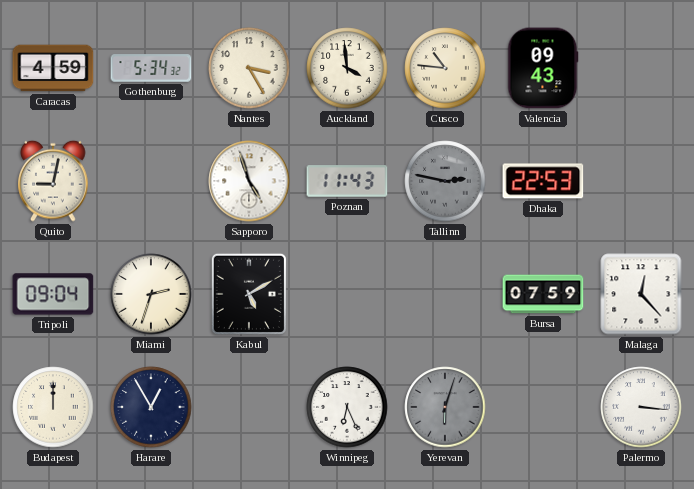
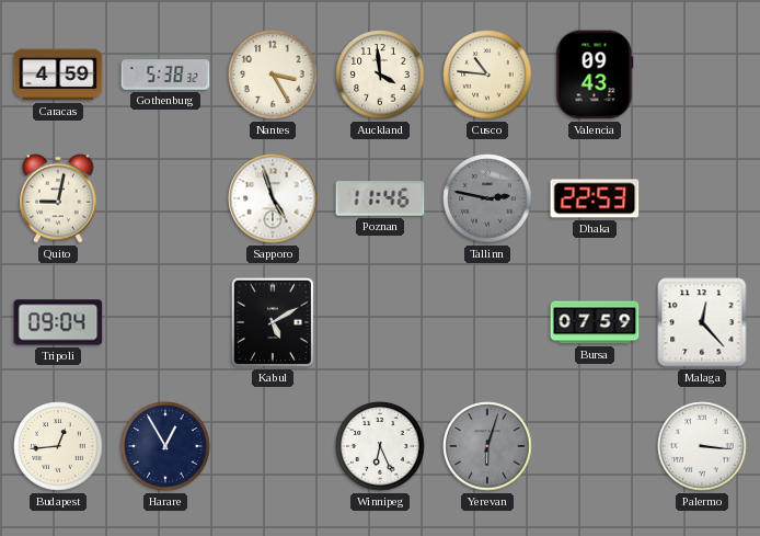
Gothenburg: 5:34 -> 5:38
Poznan: 11:43 -> 11:46
Miami: 2:33 -> none
Budapest: 12:00 -> 12:44
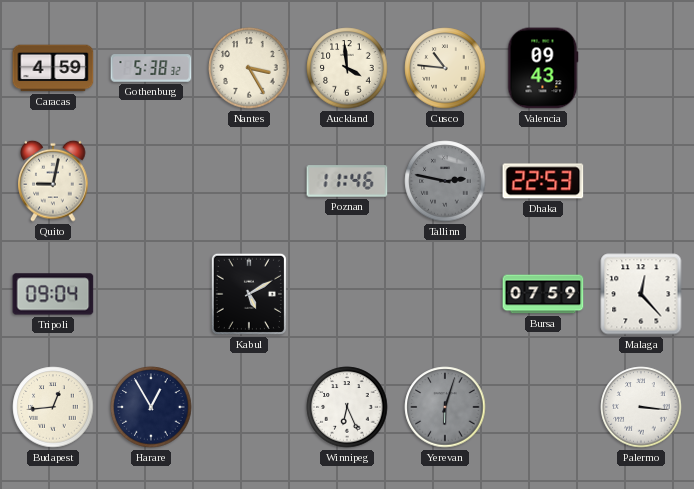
Sapporo: 4:57 -> none
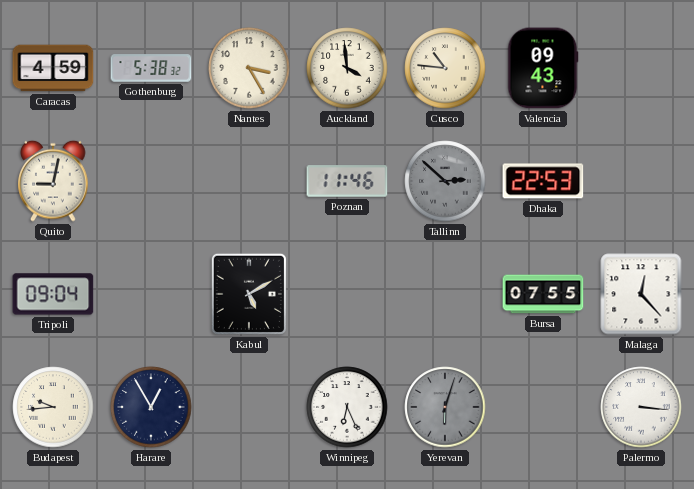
Tallinn: 2:47 -> 2:52
Bursa: 07:59 -> 07:55
Budapest: 12:44 -> 9:44
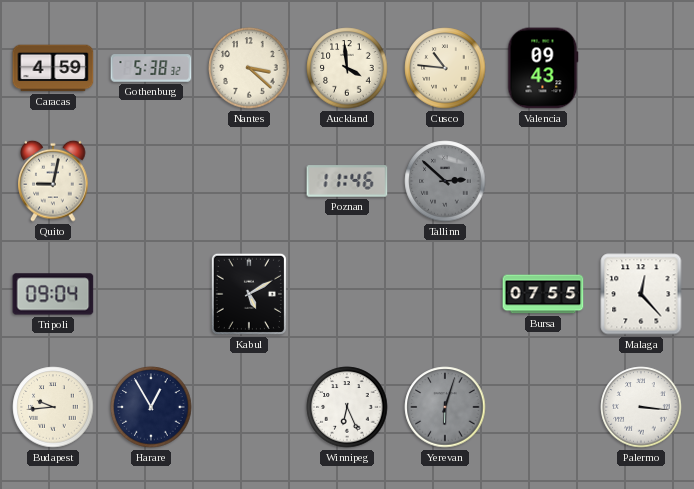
Nantes: 3:25 -> 3:22
Dhaka: 22:53 -> none
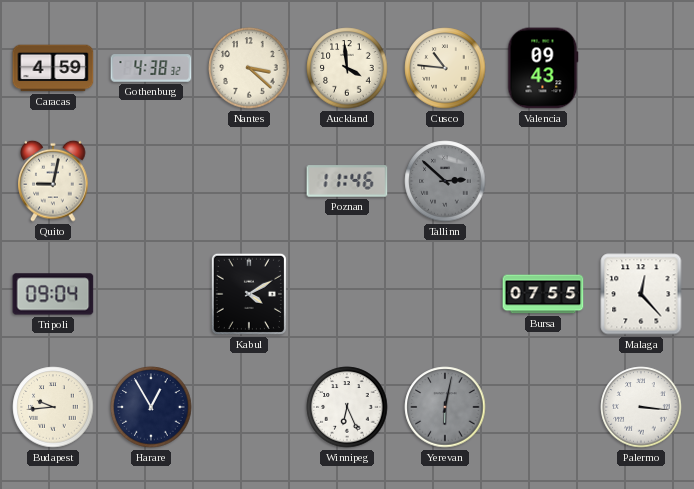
Gothenburg: 5:38 -> 4:38
Kabul: 5:10 -> 4:10
Yerevan: 6:03 -> 6:02
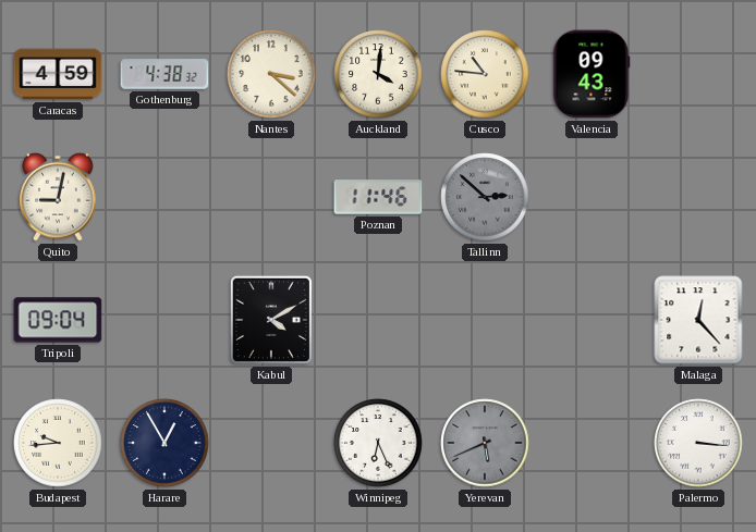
Auckland: 3:59 -> 4:01
Bursa: 07:55 -> none
Yerevan: 6:02 -> 5:41
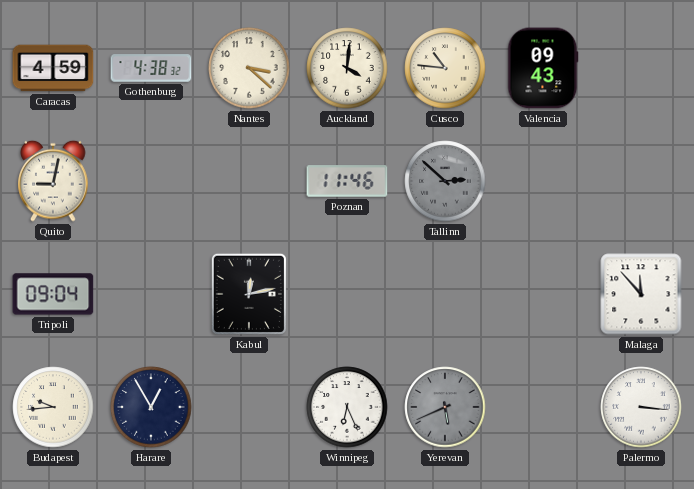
Kabul: 4:10 -> 12:13
Malaga: 12:23 -> 11:53
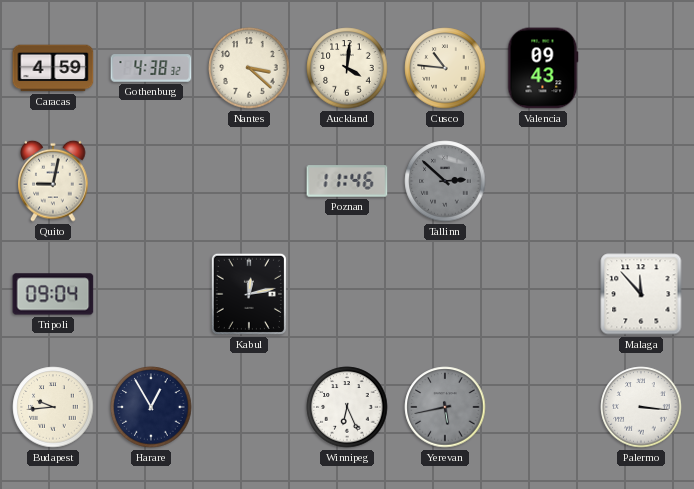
Yerevan: 5:41 -> 5:43
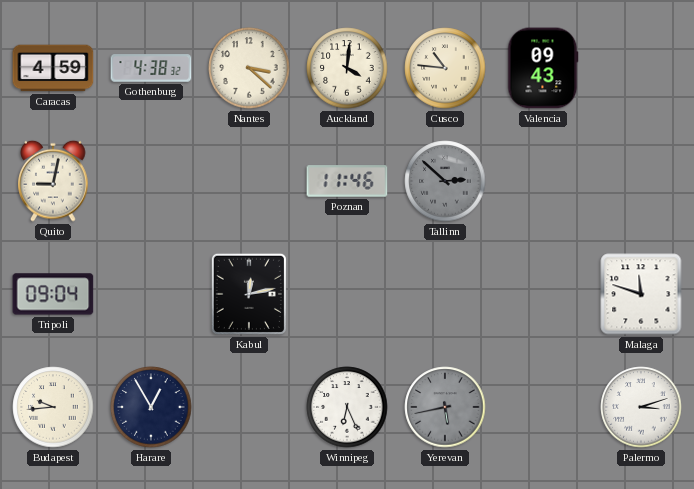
Malaga: 11:53 -> 11:48
Palermo: 3:16 -> 3:12
